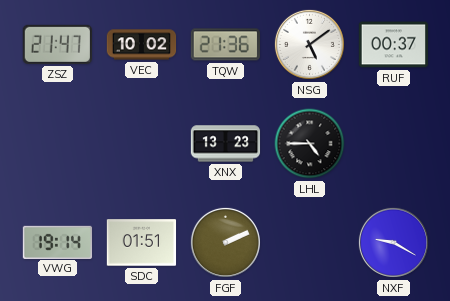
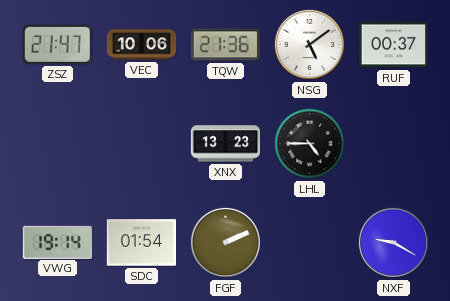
VEC: 10:02 -> 10:06
SDC: 01:51 -> 01:54
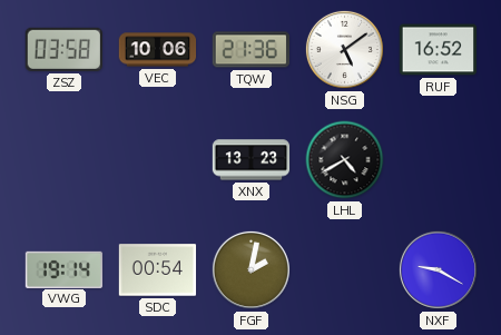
ZSZ: 21:47 -> 03:58
RUF: 00:37 -> 16:52
LHL: 4:45 -> 4:40
SDC: 01:54 -> 00:54
FGF: 2:11 -> 2:02
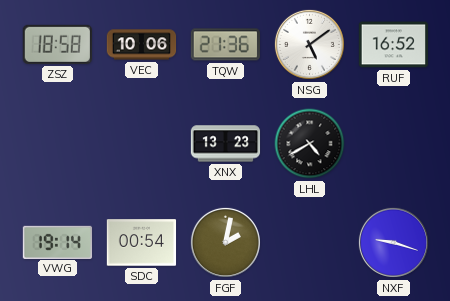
ZSZ: 03:58 -> 18:58
NXF: 9:20 -> 9:18
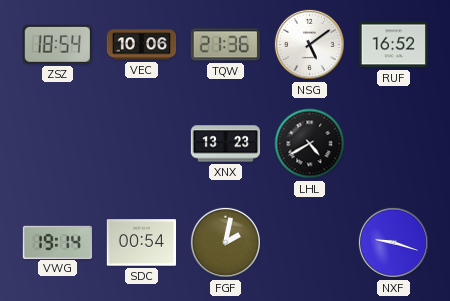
ZSZ: 18:58 -> 18:54
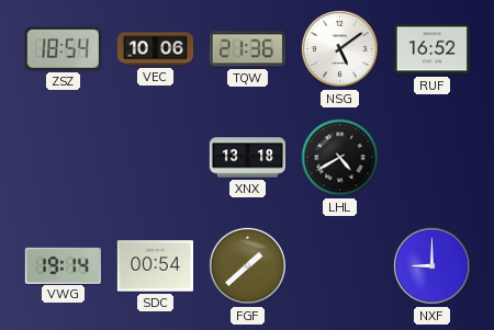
XNX: 13:23 -> 13:18
FGF: 2:02 -> 1:38
NXF: 9:18 -> 9:00
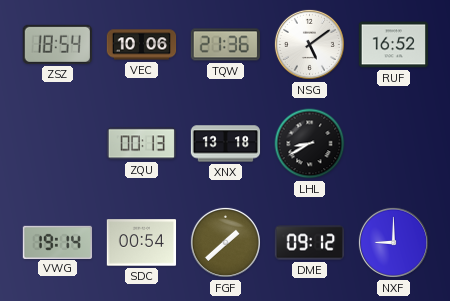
ZQU: none -> 00:13
LHL: 4:40 -> 8:40
DME: none -> 09:12
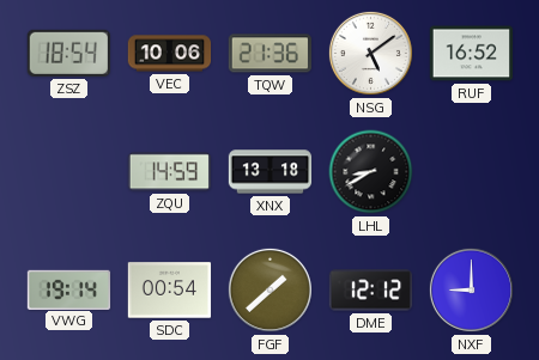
ZQU: 00:13 -> 14:59
DME: 09:12 -> 12:12
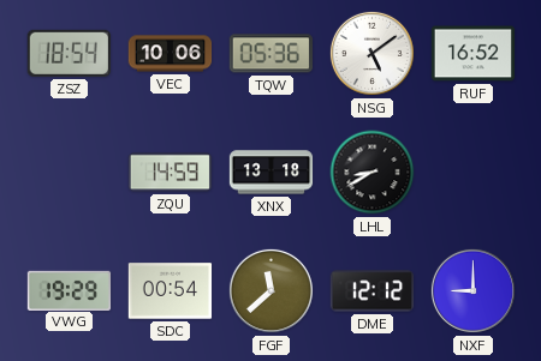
TQW: 21:36 -> 05:36
VWG: 19:14 -> 19:29
FGF: 1:38 -> 11:38
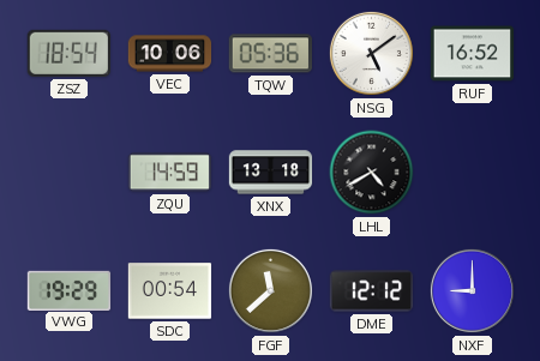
LHL: 8:40 -> 4:40
